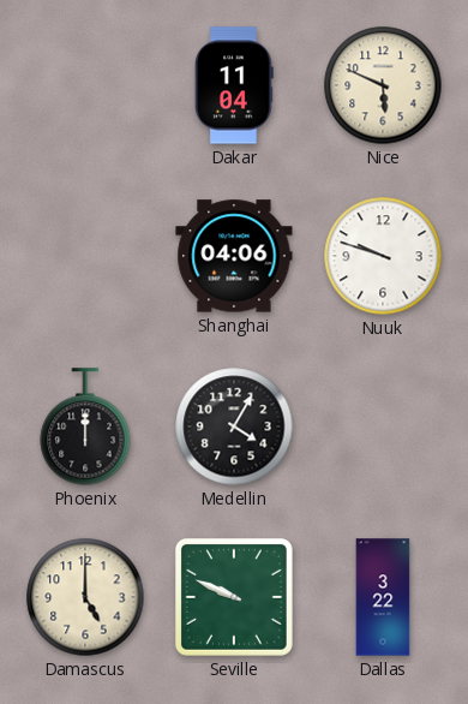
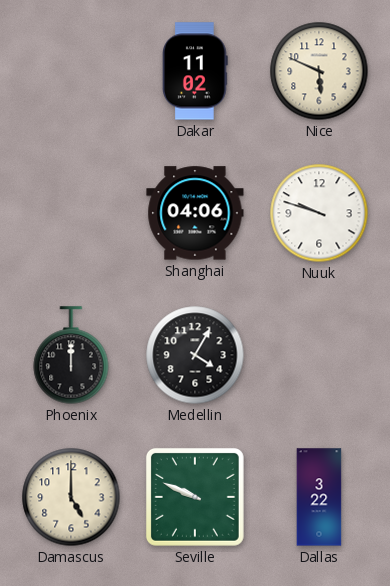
Dakar: 11:04 -> 11:02
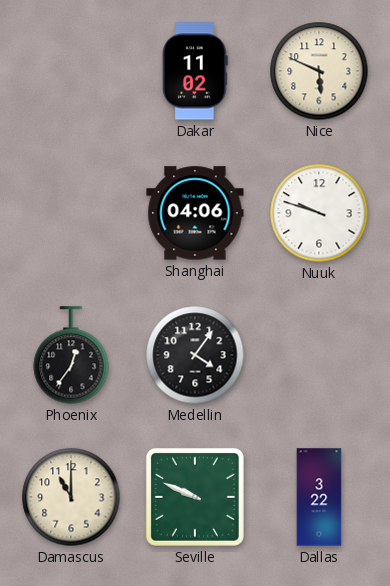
Phoenix: 12:00 -> 12:36
Medellin: 4:05 -> 4:06
Damascus: 5:00 -> 11:00
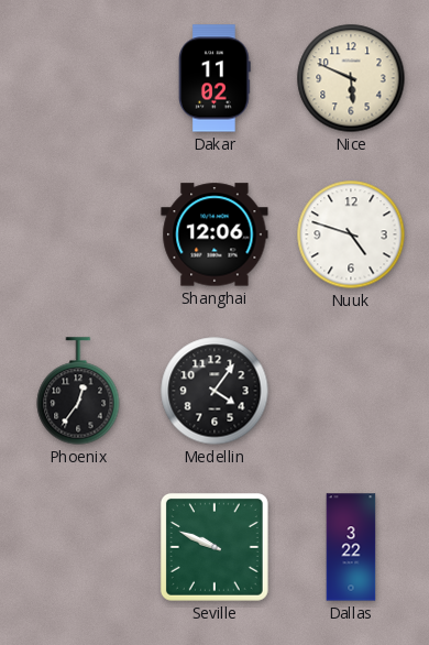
Shanghai: 04:06 -> 12:06
Nuuk: 9:48 -> 4:48
Damascus: 11:00 -> none
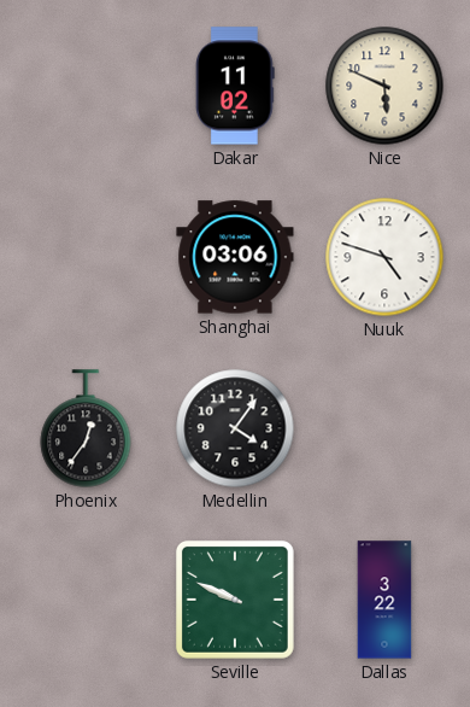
Shanghai: 12:06 -> 03:06
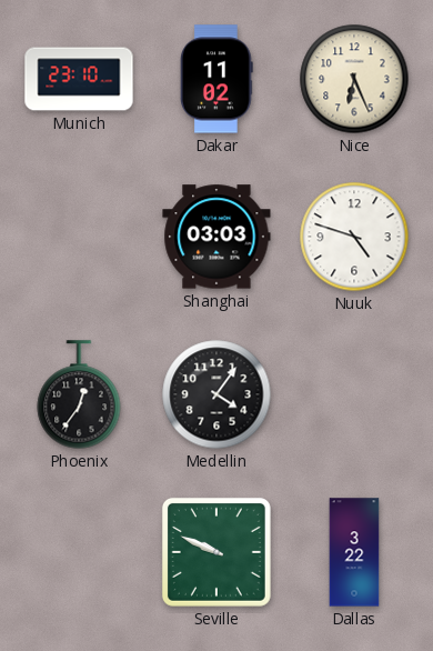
Munich: none -> 23:10
Nice: 5:49 -> 6:26
Shanghai: 03:06 -> 03:03
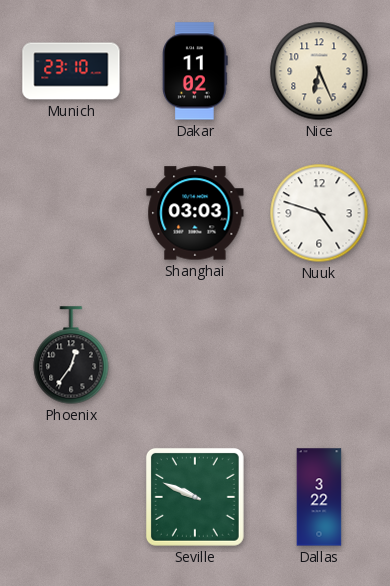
Medellin: 4:06 -> none
